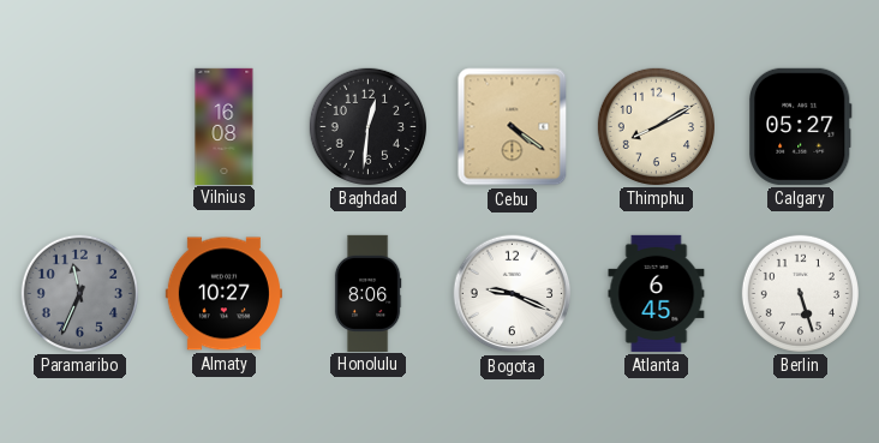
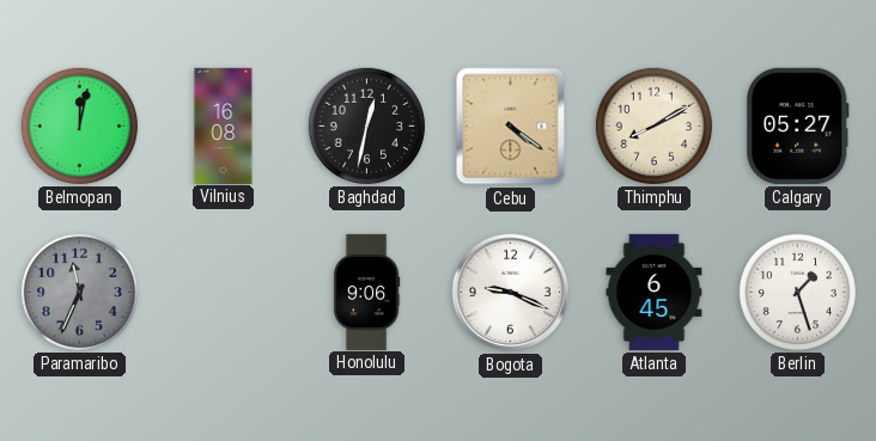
Belmopan: none -> 12:02
Baghdad: 12:31 -> 12:32
Almaty: 10:27 -> none
Honolulu: 8:06 -> 9:06
Berlin: 5:27 -> 1:27
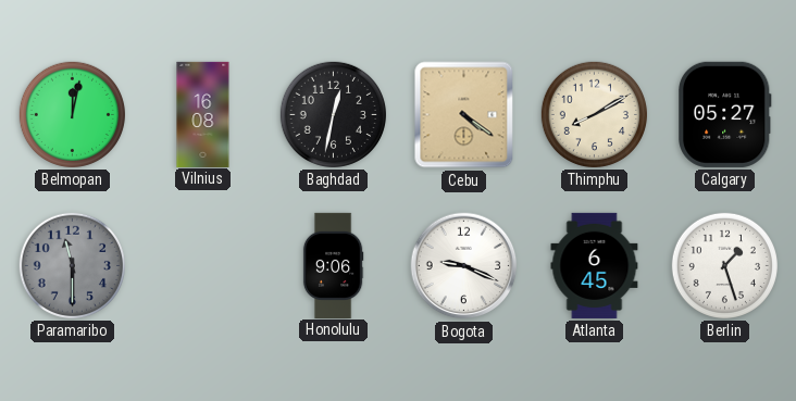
Paramaribo: 11:34 -> 11:30
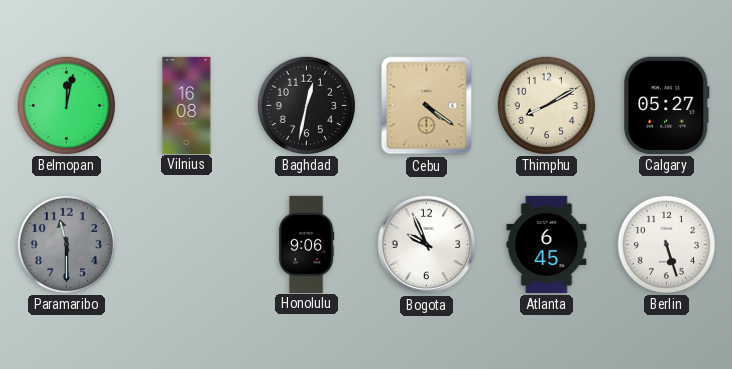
Bogota: 9:19 -> 9:56
Berlin: 1:27 -> 5:27
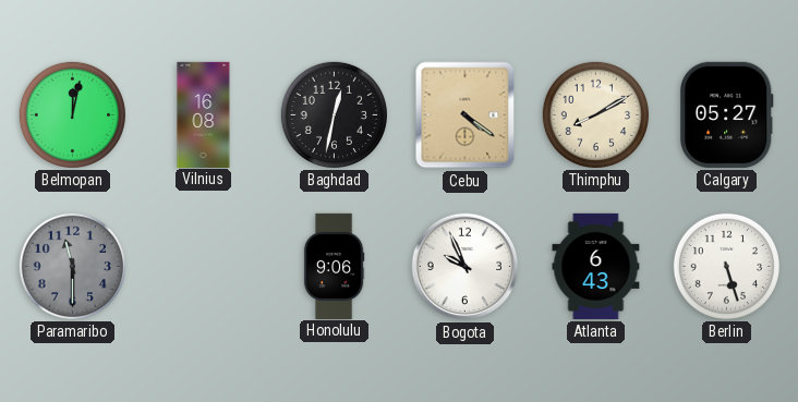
Atlanta: 6:45 -> 6:43
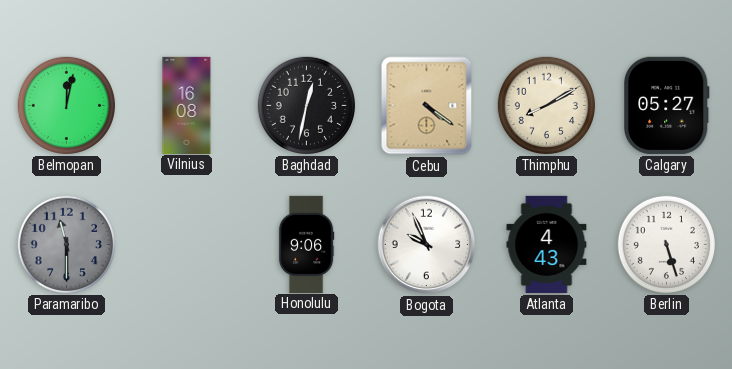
Atlanta: 6:43 -> 4:43
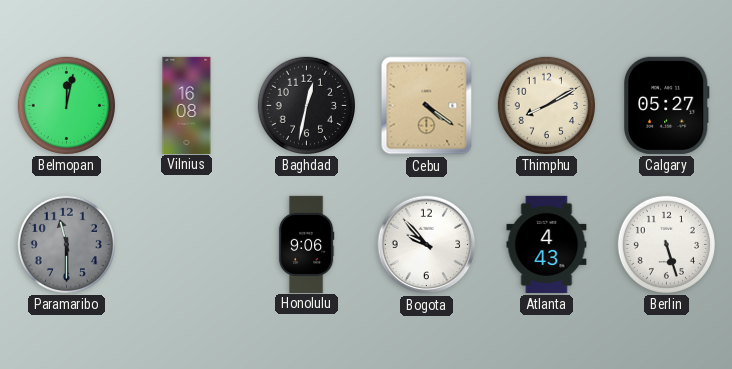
Bogota: 9:56 -> 9:53
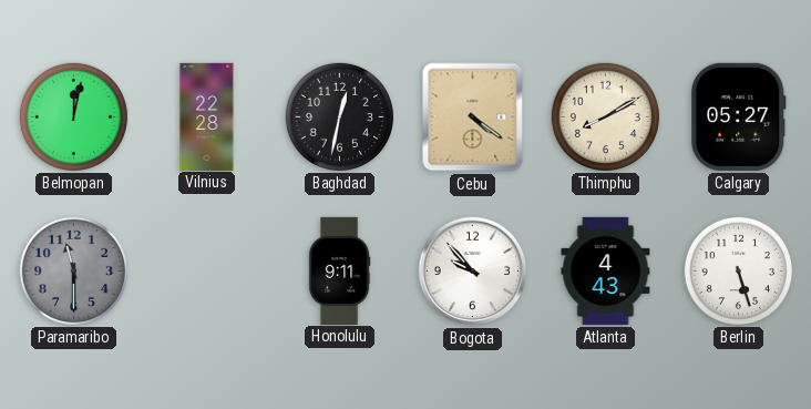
Vilnius: 16:08 -> 22:28
Honolulu: 9:06 -> 9:11
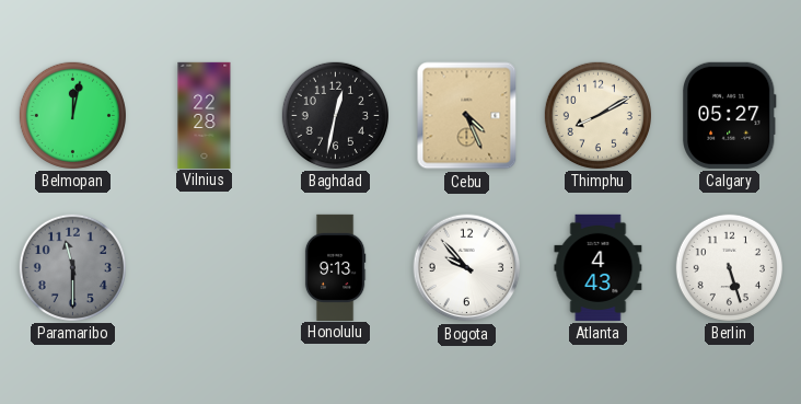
Cebu: 4:21 -> 4:26
Honolulu: 9:11 -> 9:13
